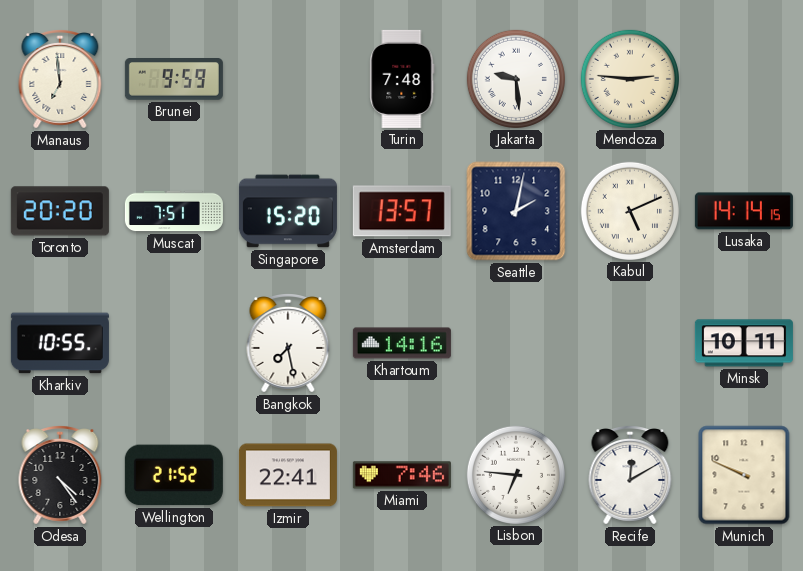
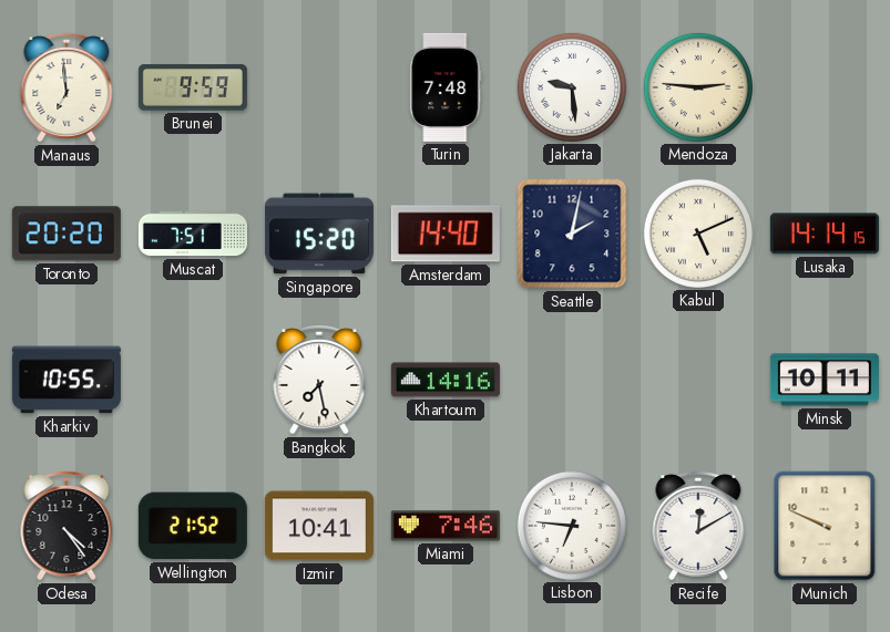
Amsterdam: 13:57 -> 14:40
Izmir: 22:41 -> 10:41
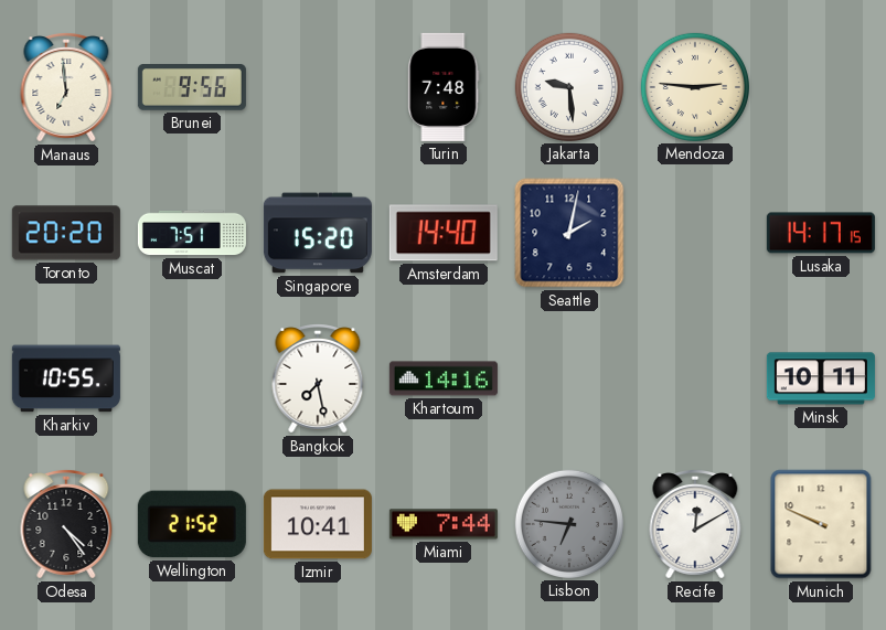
Brunei: 9:59 -> 9:56
Kabul: 5:11 -> none
Lusaka: 14:14 -> 14:17
Miami: 7:46 -> 7:44
Lisbon dial: white -> grey
